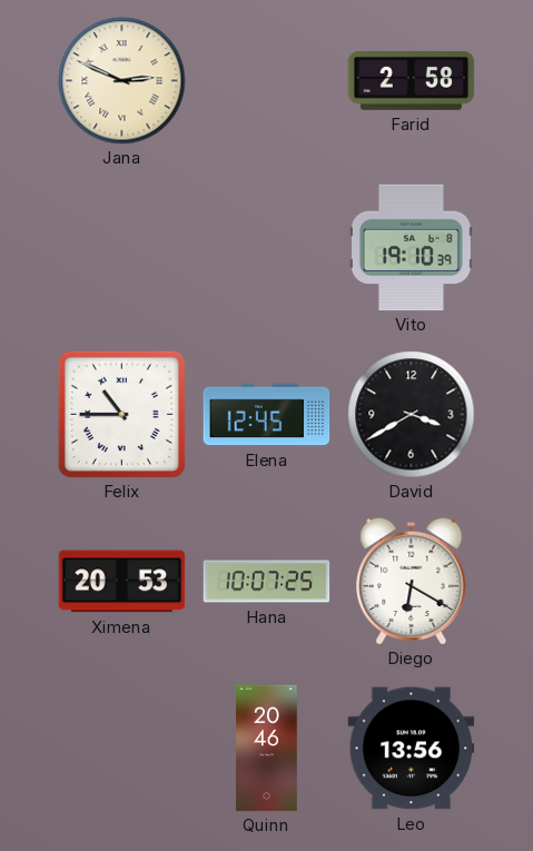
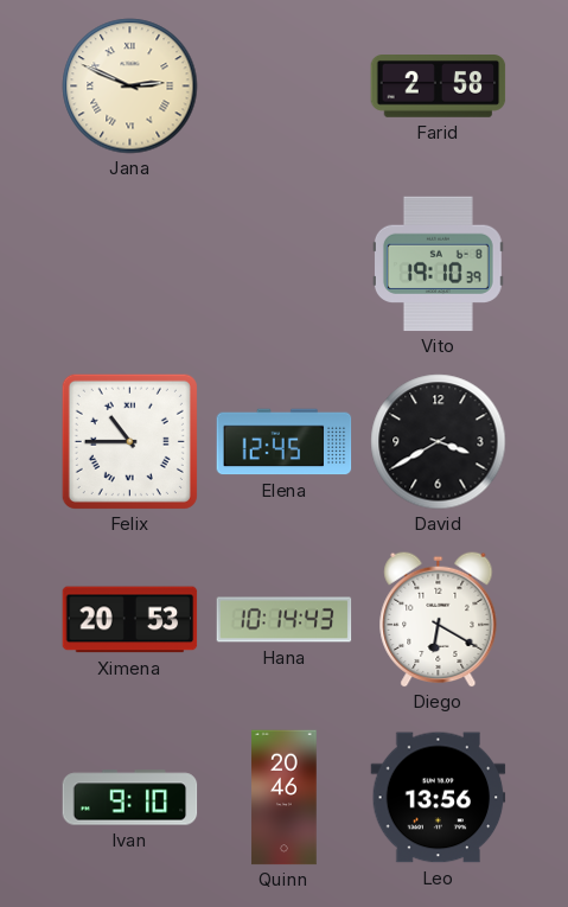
Hana: 10:07 -> 10:14
Ivan: none -> 9:10
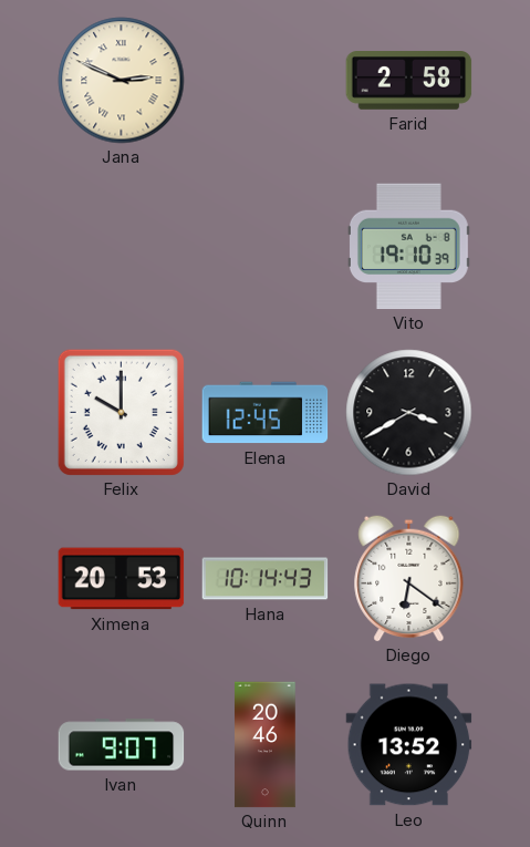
Felix: 10:45 -> 10:00
Diego: 6:20 -> 6:21
Ivan: 9:10 -> 9:07
Leo: 13:56 -> 13:52
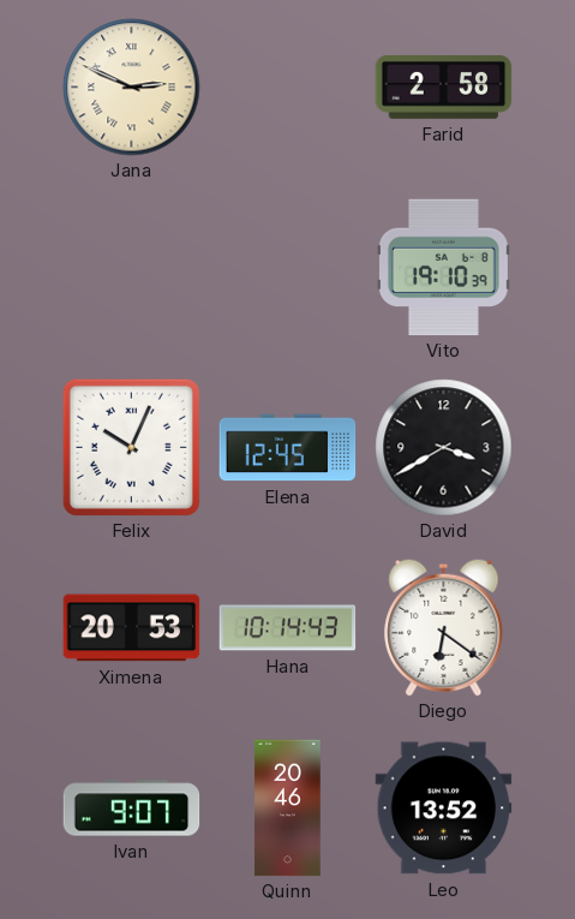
Felix: 10:00 -> 10:04
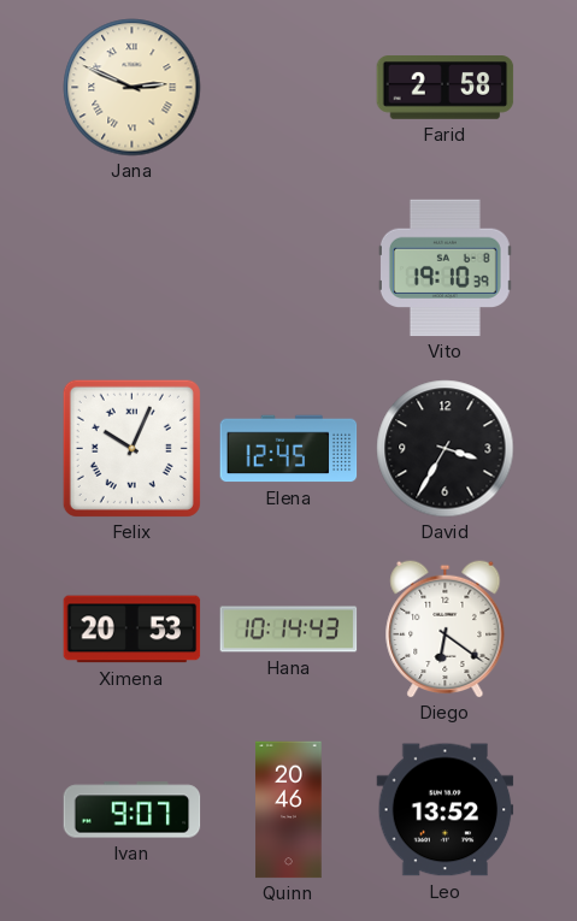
David: 3:40 -> 3:35
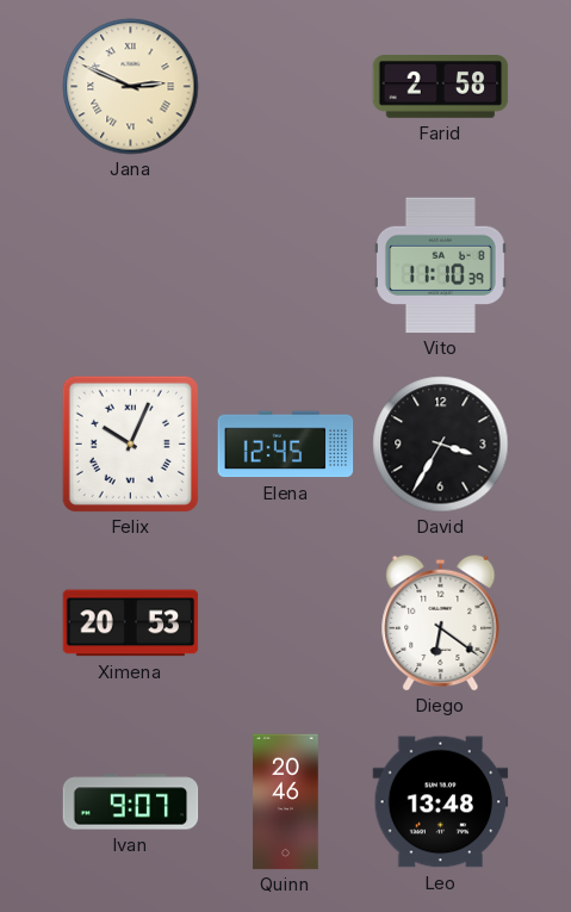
Vito: 19:10 -> 11:10
Hana: 10:14 -> none
Leo: 13:52 -> 13:48
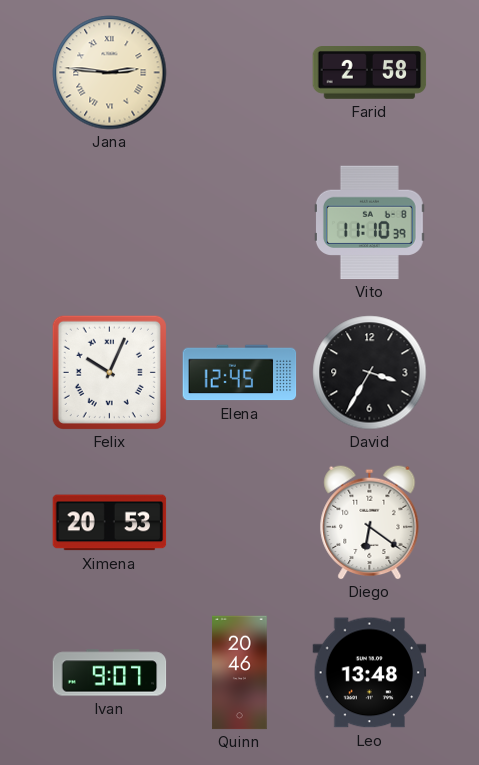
Jana: 2:49 -> 2:46
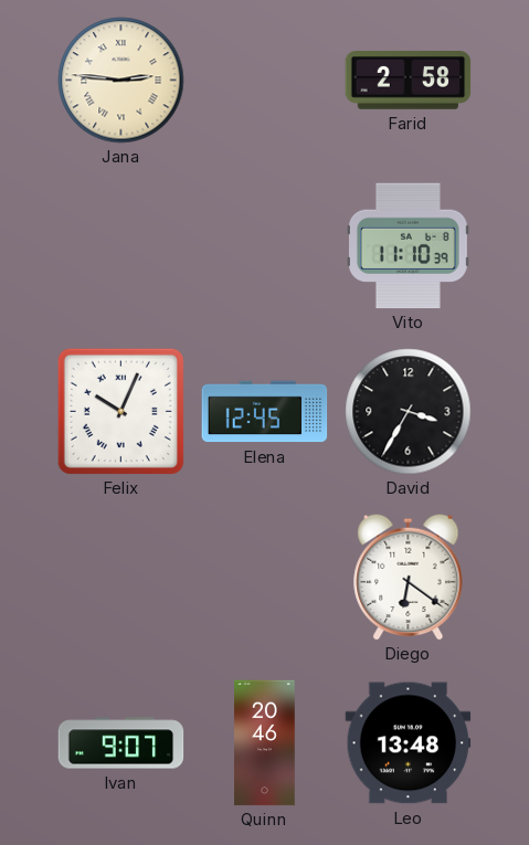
Ximena: 20:53 -> none
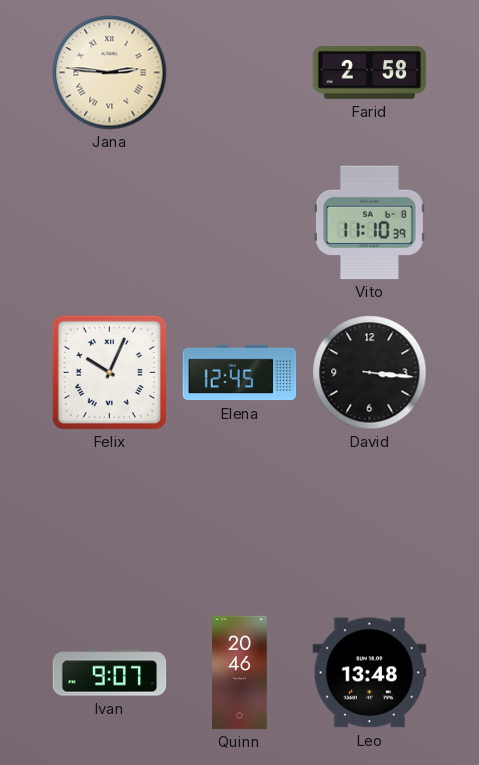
David: 3:35 -> 3:16
Diego: 6:21 -> none
